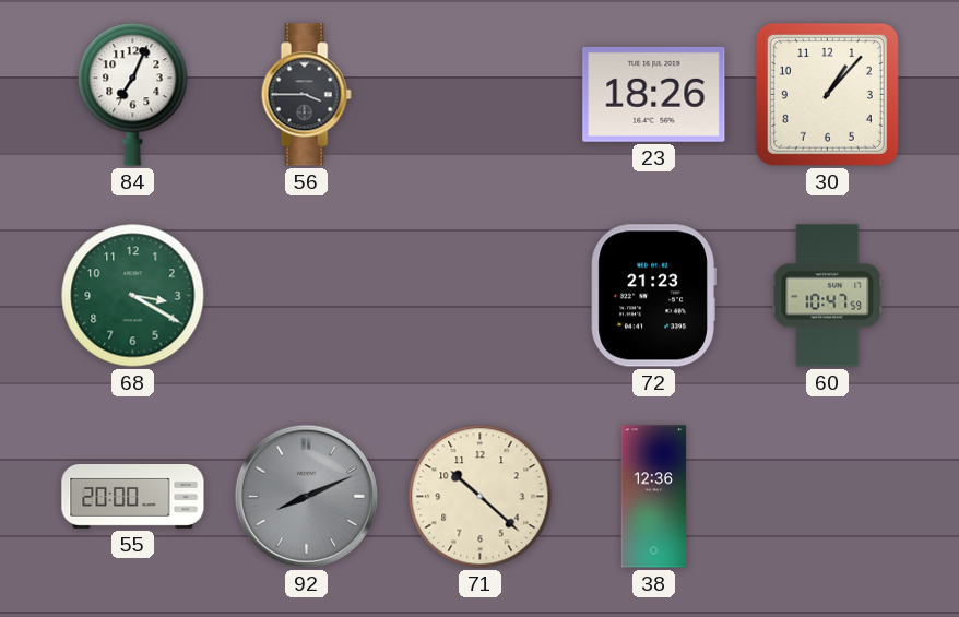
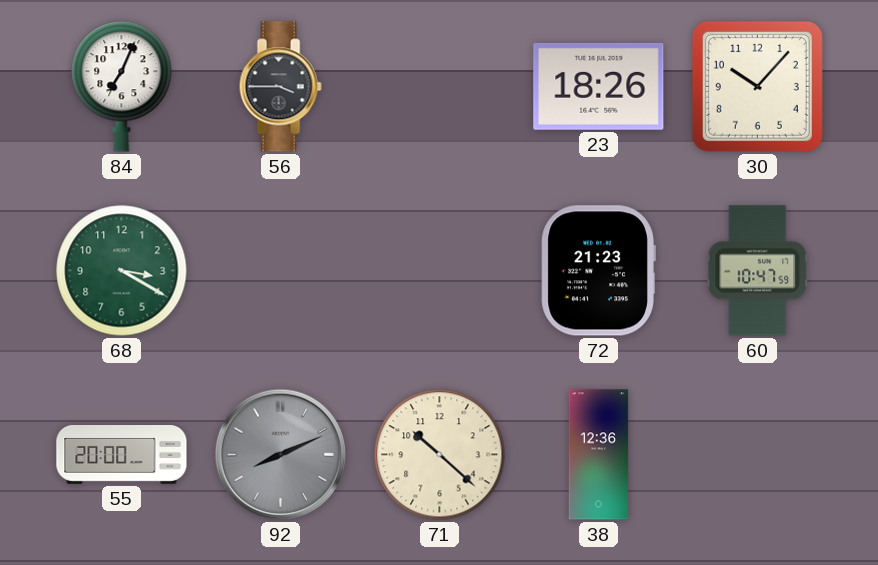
30: 1:07 -> 10:07
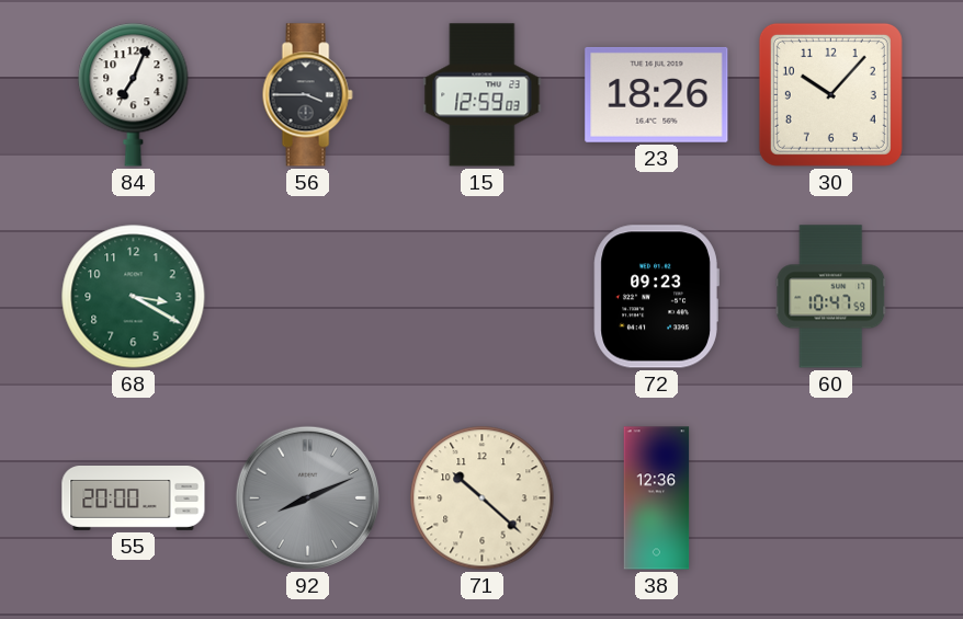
15: none -> 12:59
72: 21:23 -> 09:23
